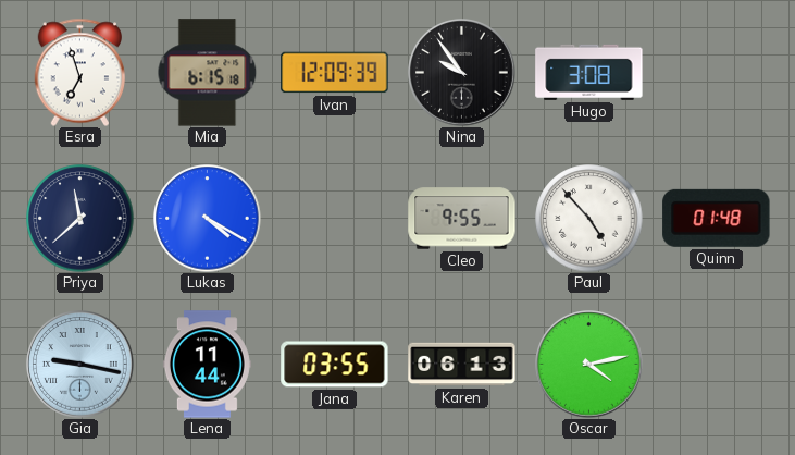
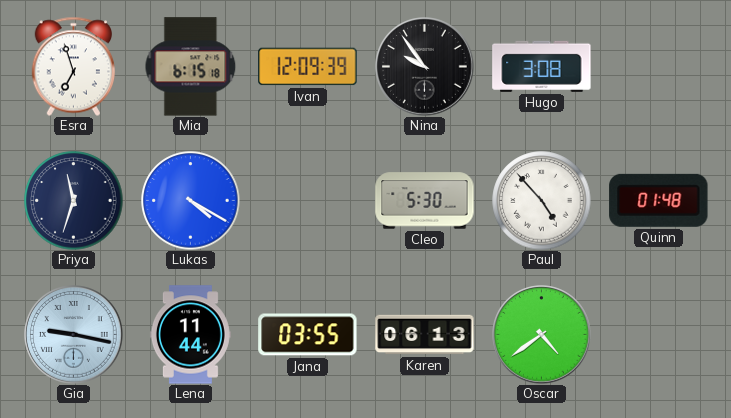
Priya: 11:38 -> 11:33
Cleo: 9:55 -> 5:30
Oscar: 4:13 -> 4:39
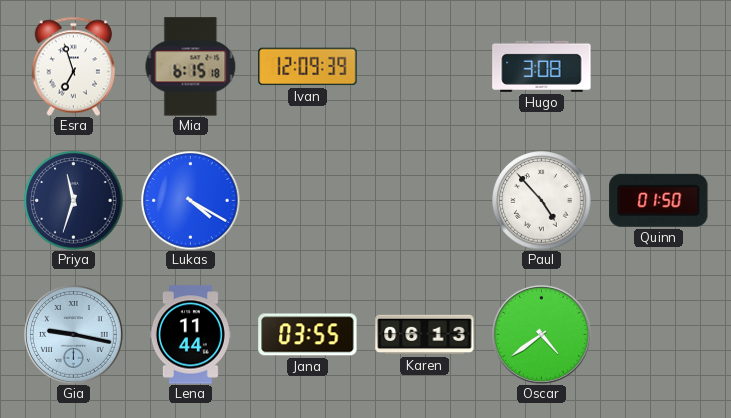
Nina: 9:54 -> none
Cleo: 5:30 -> none
Quinn: 01:48 -> 01:50
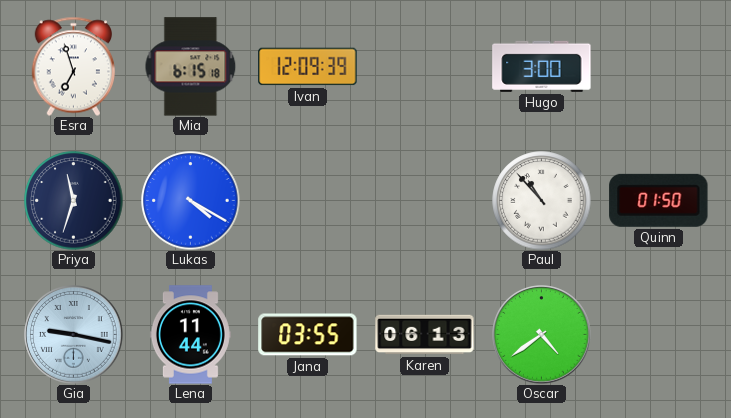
Hugo: 3:08 -> 3:00
Paul: 4:53 -> 10:53
